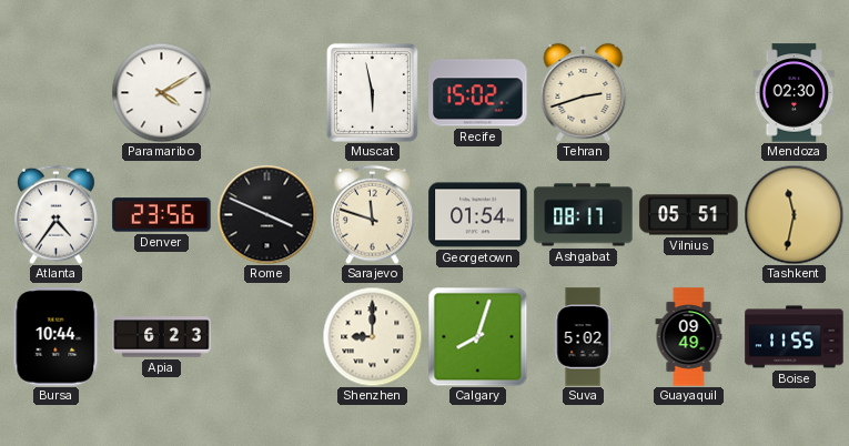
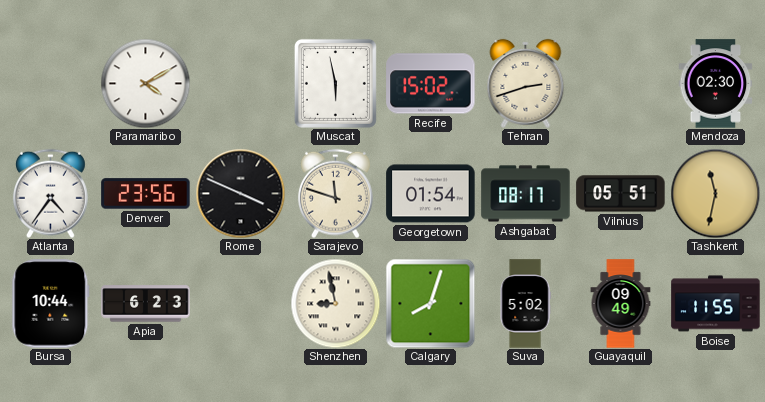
Shenzhen: 9:00 -> 8:58
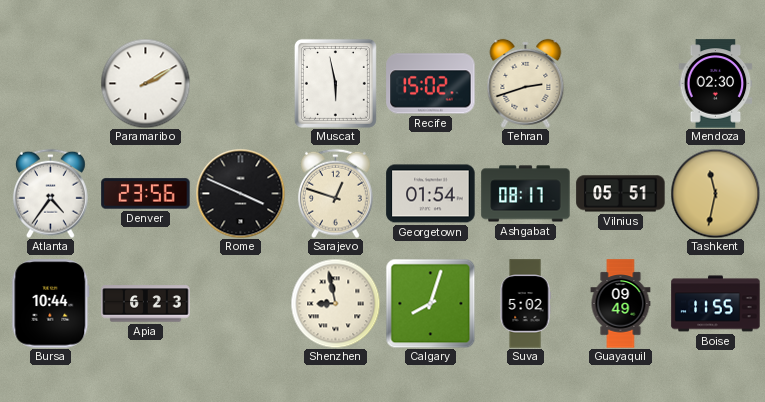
Paramaribo: 4:10 -> 2:10
Sarajevo: 11:48 -> 12:48
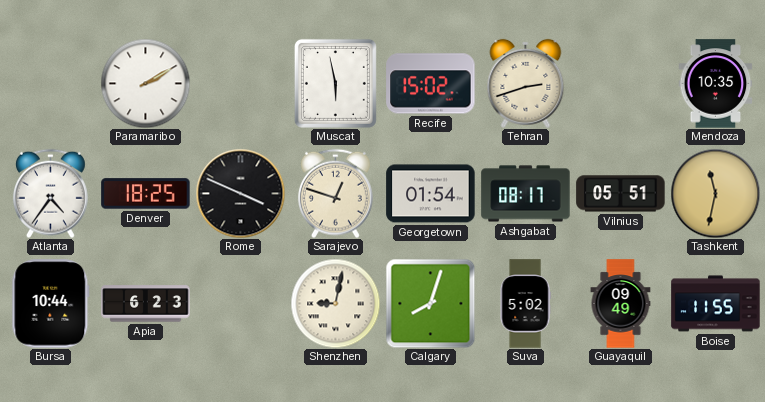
Mendoza: 02:30 -> 10:35
Denver: 23:56 -> 18:25
Shenzhen: 8:58 -> 9:02
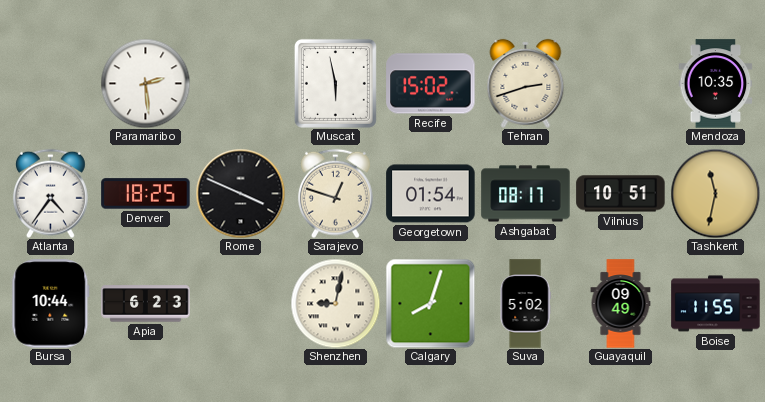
Paramaribo: 2:10 -> 2:29
Vilnius: 05:51 -> 10:51
